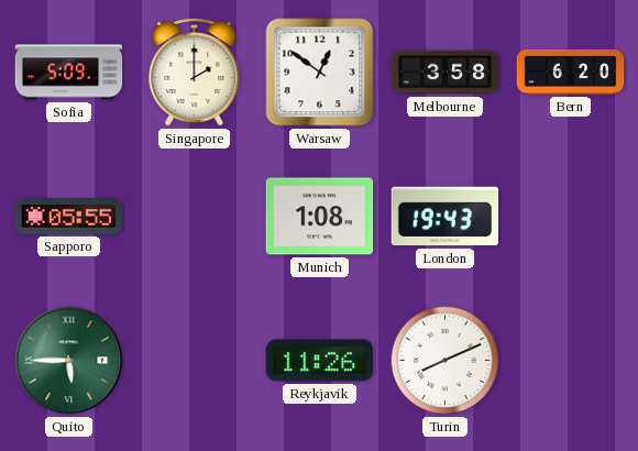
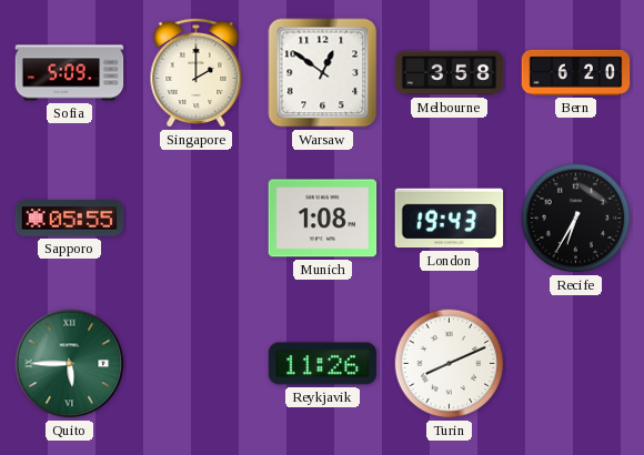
Recife: none -> 6:35
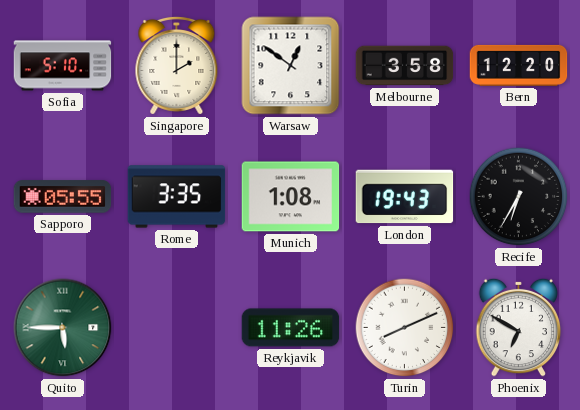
Sofia: 5:09 -> 5:10
Bern: 6:20 -> 12:20
Rome: none -> 3:35
Phoenix: none -> 6:50
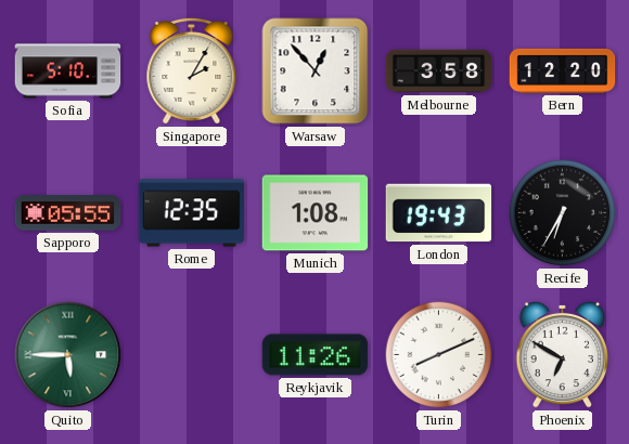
Singapore: 2:00 -> 2:05
Warsaw: 12:51 -> 12:53
Rome: 3:35 -> 12:35
